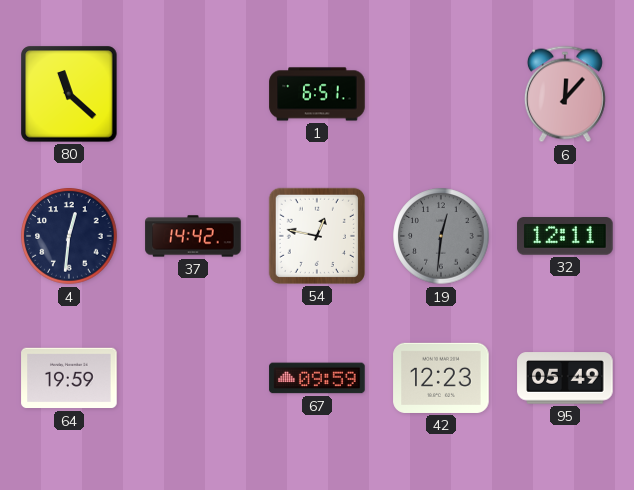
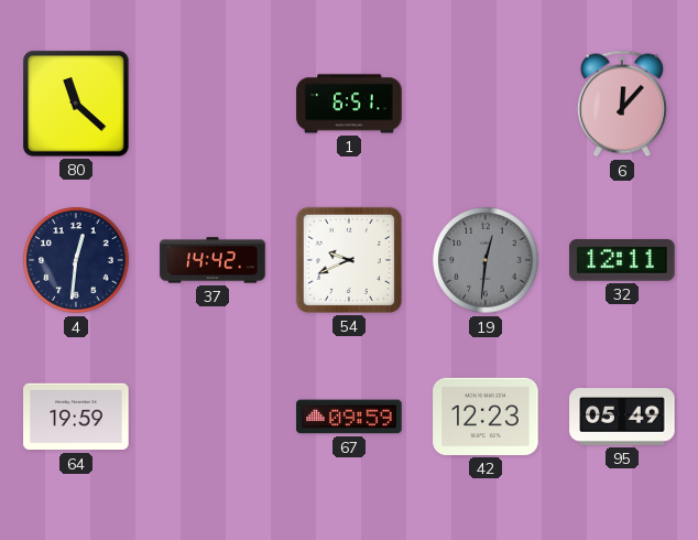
54: 12:47 -> 9:41
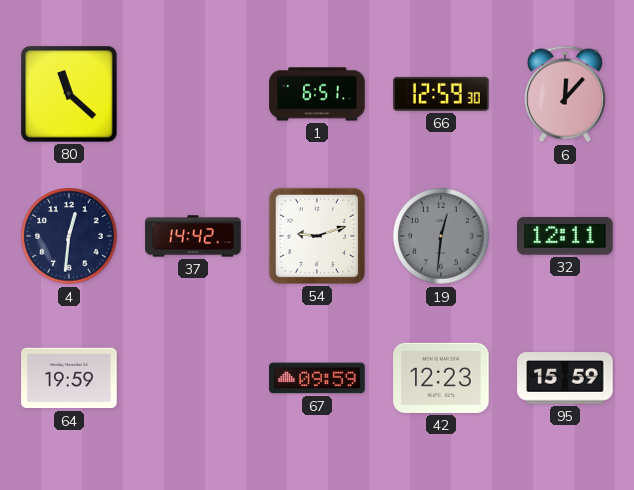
66: none -> 12:59
54: 9:41 -> 9:12
95: 05:49 -> 15:59
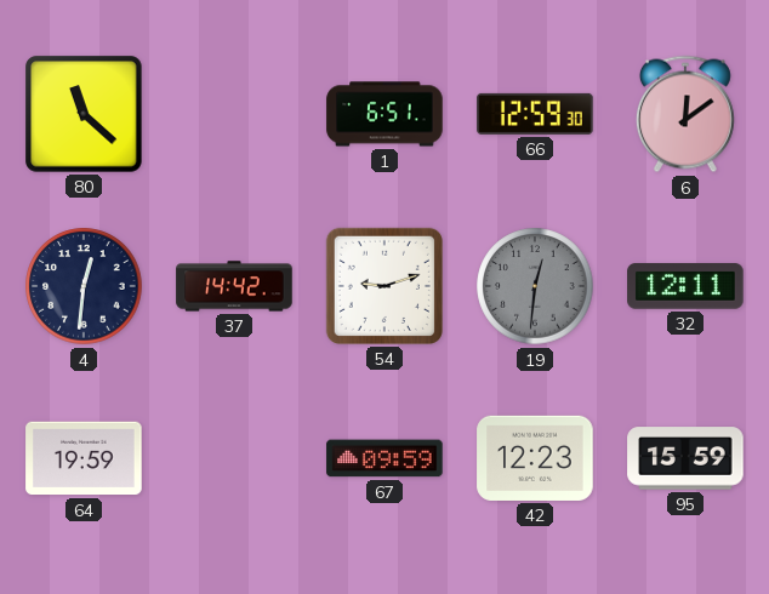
6: 12:07 -> 12:09
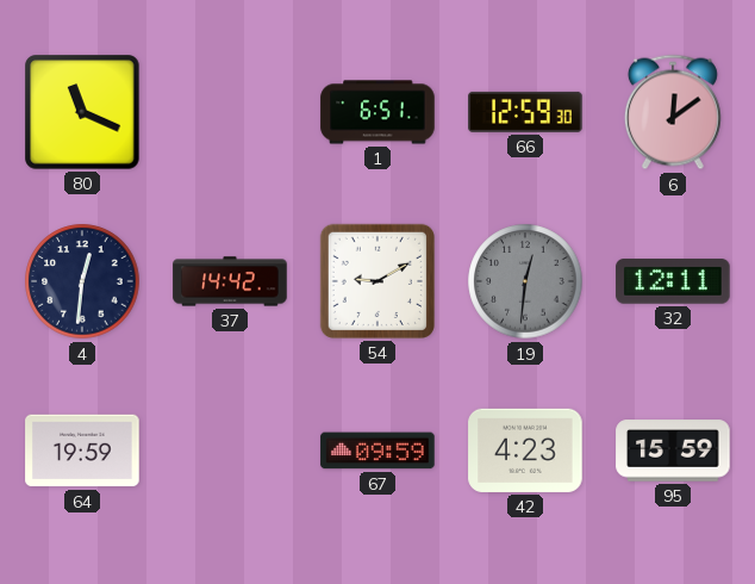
80: 11:22 -> 11:19
54: 9:12 -> 9:10
42: 12:23 -> 4:23
